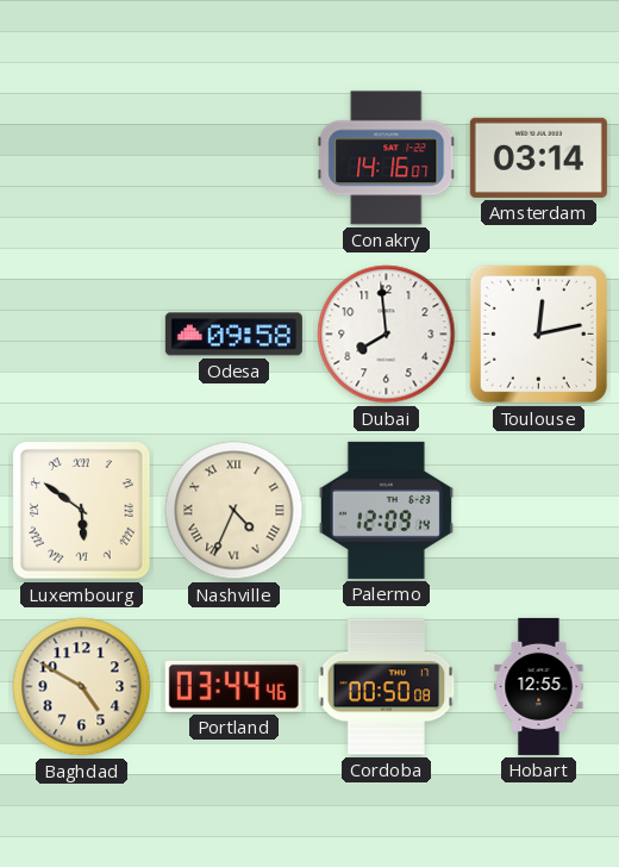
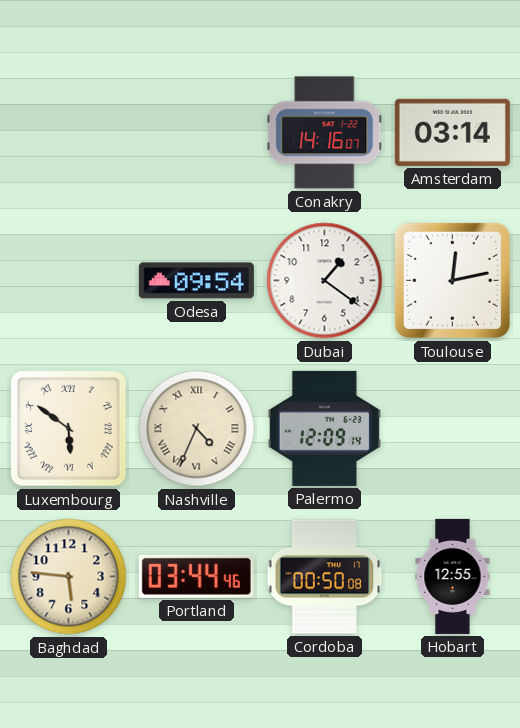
Odesa: 09:58 -> 09:54
Dubai: 7:59 -> 1:21
Baghdad: 4:50 -> 5:46
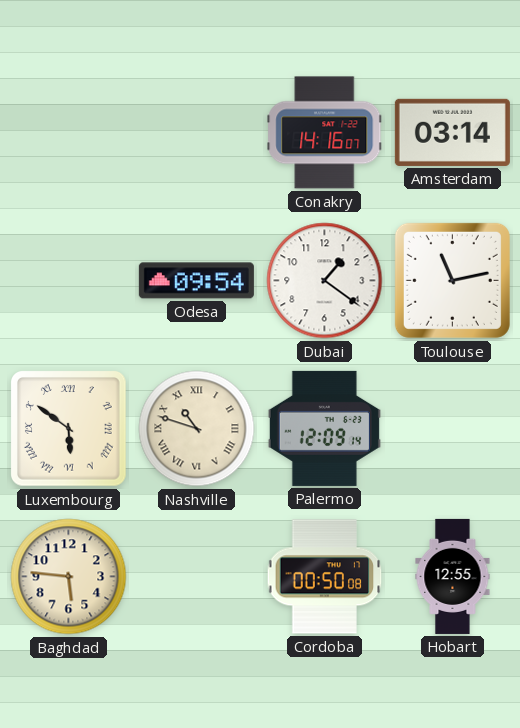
Toulouse: 12:13 -> 11:13
Nashville: 4:34 -> 10:48
Portland: 03:44 -> none
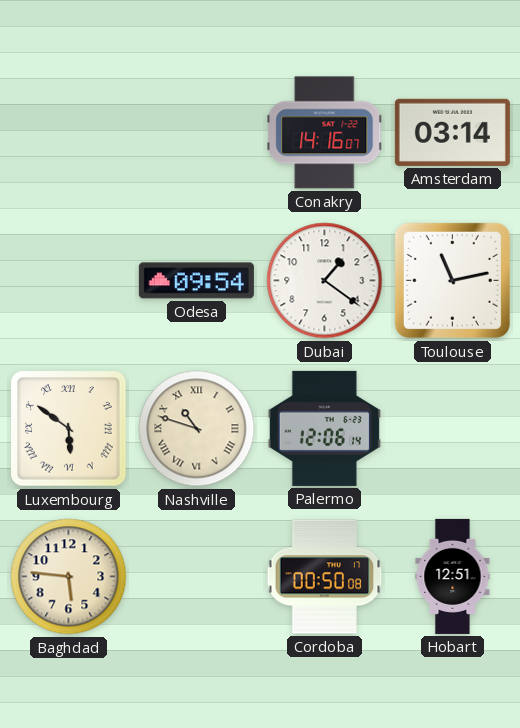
Palermo: 12:09 -> 12:06
Hobart: 12:55 -> 12:51
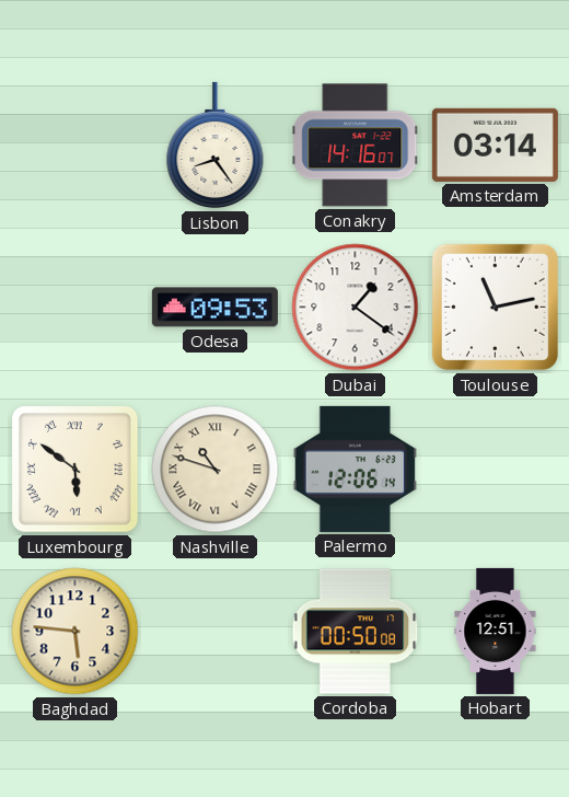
Lisbon: none -> 8:24
Odesa: 09:54 -> 09:53
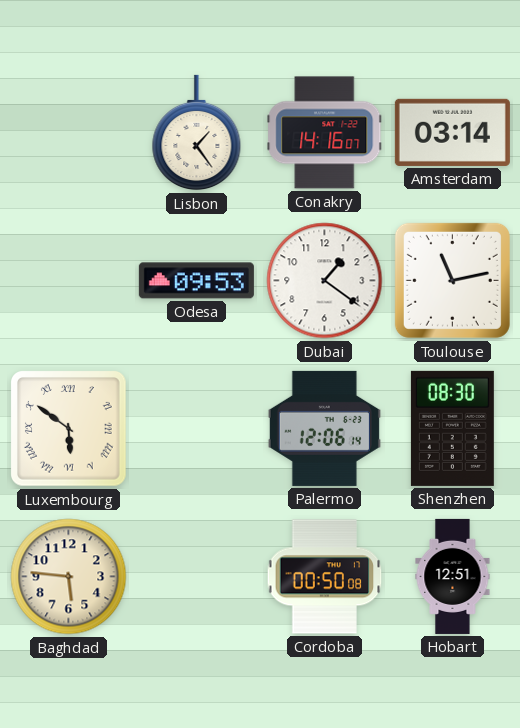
Lisbon: 8:24 -> 1:24
Nashville: 10:48 -> none
Shenzhen: none -> 08:30
